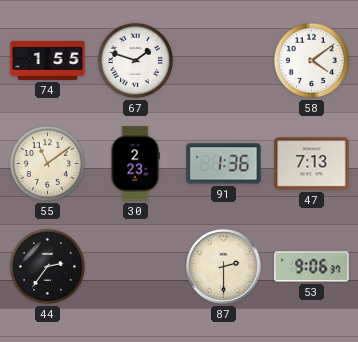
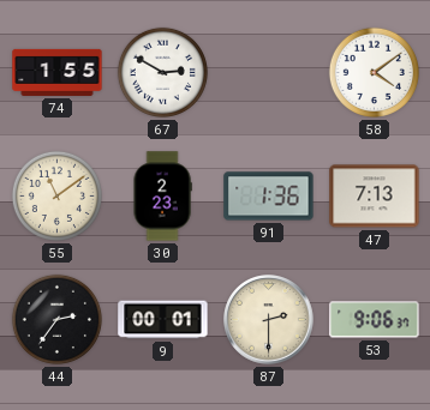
67: 1:48 -> 2:50
9: none -> 00:01
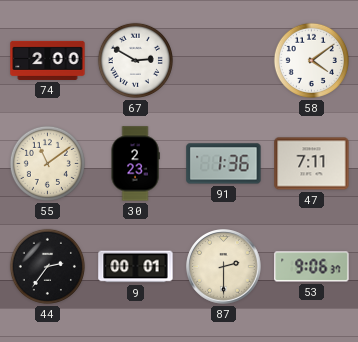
74: 1:55 -> 2:00
47: 7:13 -> 7:11
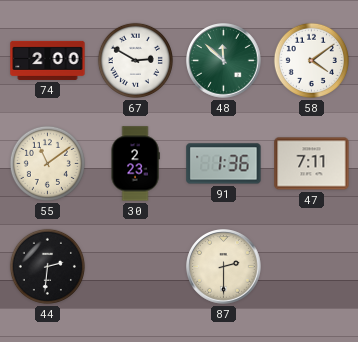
48: none -> 11:52
44: 2:36 -> 2:31
9: 00:01 -> none
53: 9:06 -> none
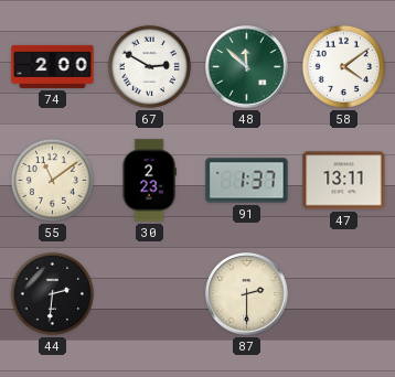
91: 1:36 -> 1:37
47: 7:11 -> 13:11
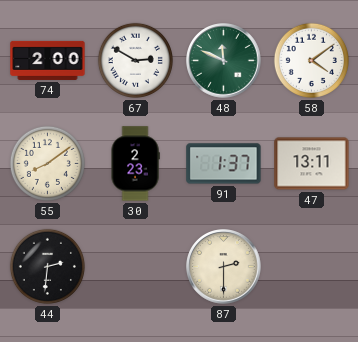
48: 11:52 -> 11:49
55: 11:09 -> 8:09
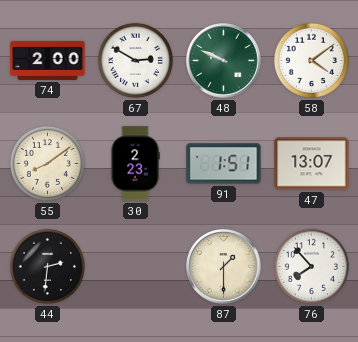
48: 11:49 -> 9:49
91: 1:37 -> 1:51
47: 13:11 -> 13:07
87: 2:30 -> 1:30
76: none -> 7:53
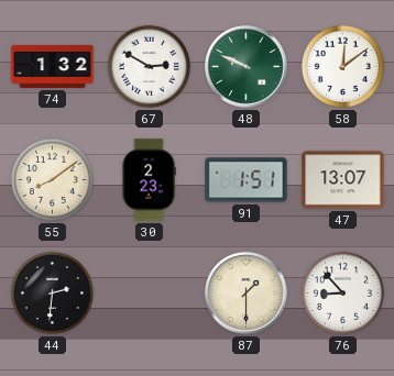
74: 2:00 -> 1:32
58: 4:09 -> 12:09
76: 7:53 -> 8:53
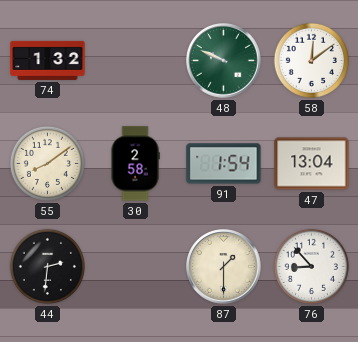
67: 2:50 -> none
30: 2:23 -> 2:58
91: 1:51 -> 1:54
47: 13:07 -> 13:04
